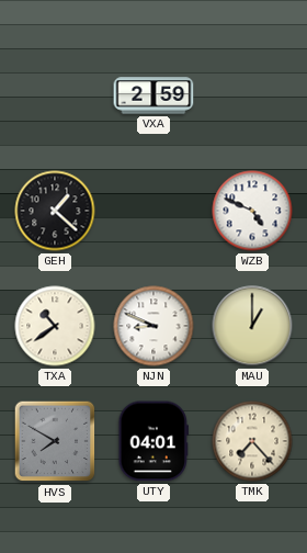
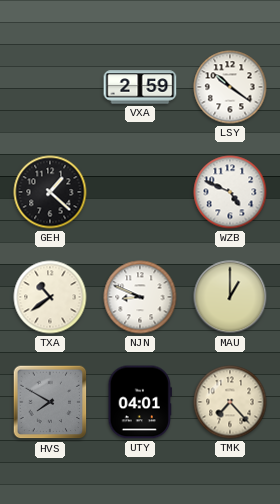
LSY: none -> 10:21
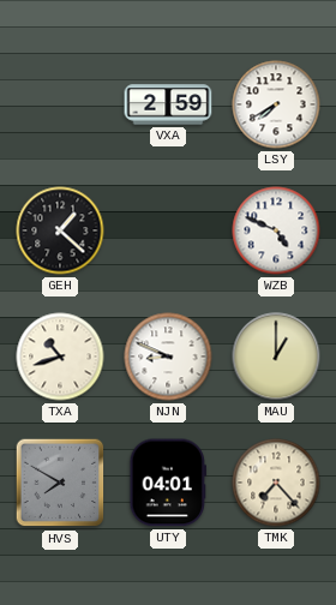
LSY: 10:21 -> 7:40
TXA: 10:39 -> 10:42
